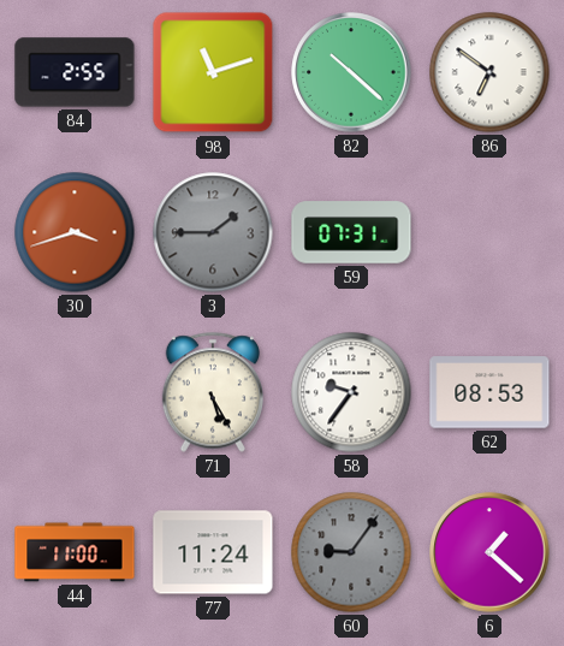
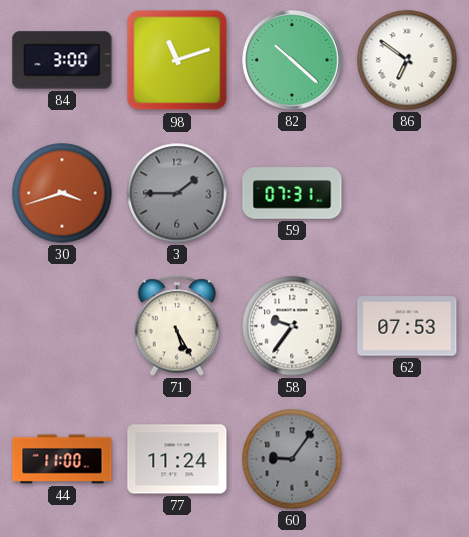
84: 2:55 -> 3:00
62: 08:53 -> 07:53
6: 1:22 -> none
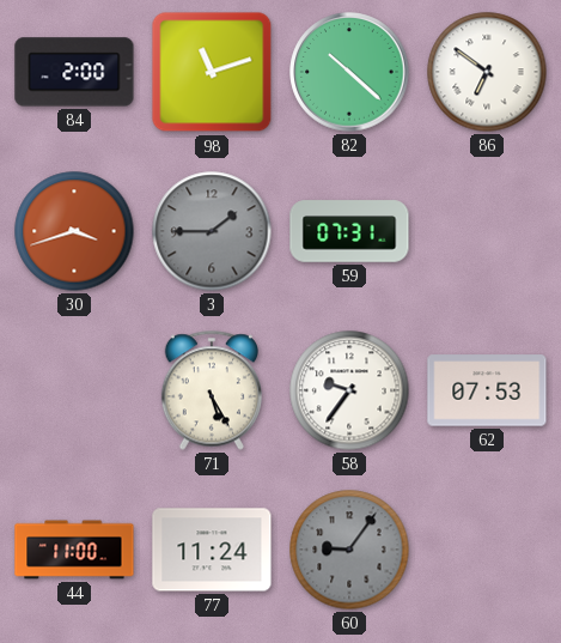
84: 3:00 -> 2:00
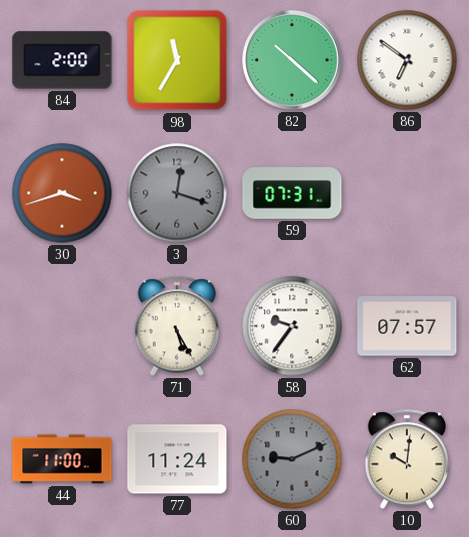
98: 11:12 -> 11:35
3: 1:45 -> 12:18
62: 07:53 -> 07:57
60: 9:06 -> 9:11
10: none -> 10:01
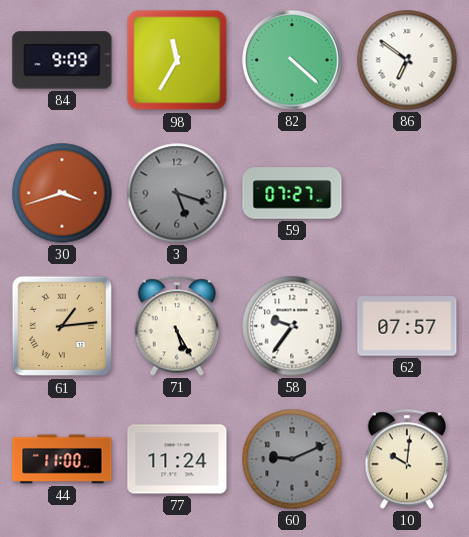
84: 2:00 -> 9:09
82: 10:22 -> 4:22
3: 12:18 -> 5:18
59: 07:31 -> 07:27
61: none -> 1:14
